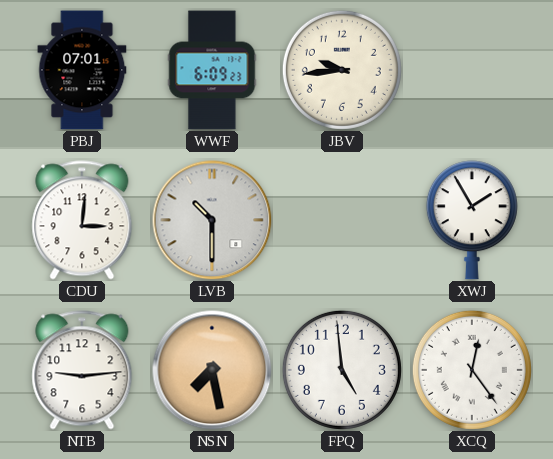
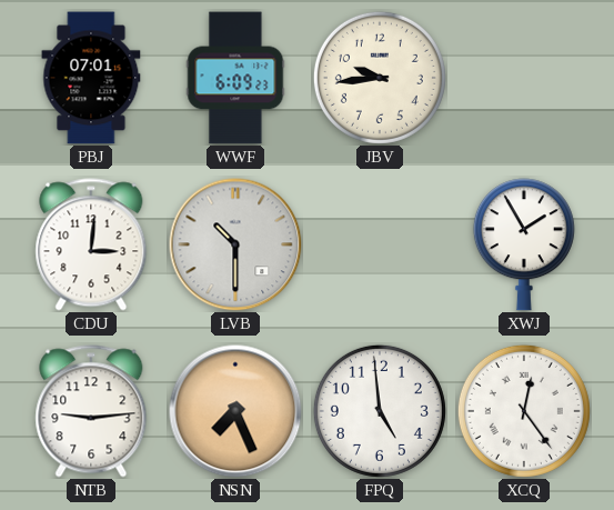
NSN: 7:28 -> 7:26
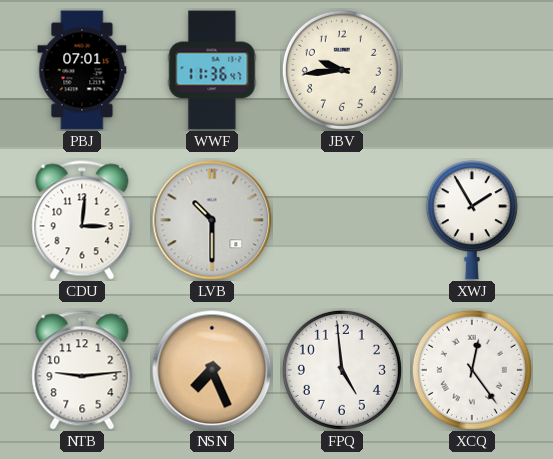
WWF: 6:09 -> 11:36
